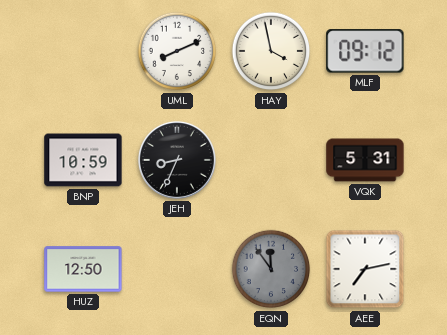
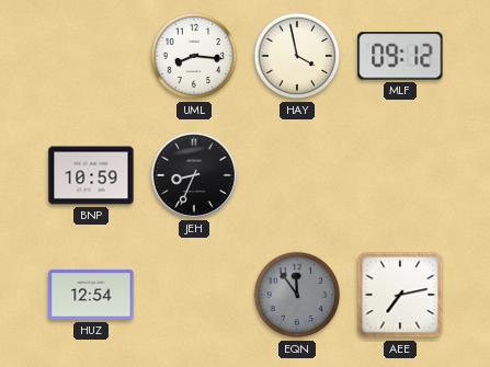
UML: 8:11 -> 8:16
VQK: 5:31 -> none
HUZ: 12:50 -> 12:54
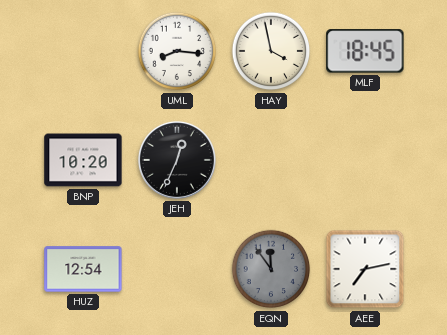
MLF: 09:12 -> 18:45
BNP: 10:59 -> 10:20
JEH: 8:34 -> 12:34
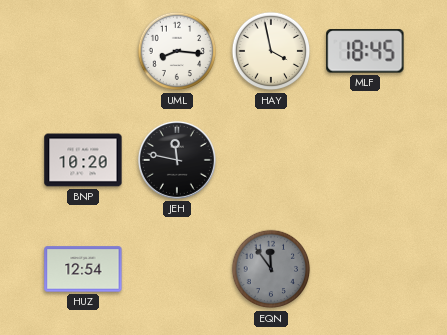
JEH: 12:34 -> 11:47
AEE: 7:13 -> none
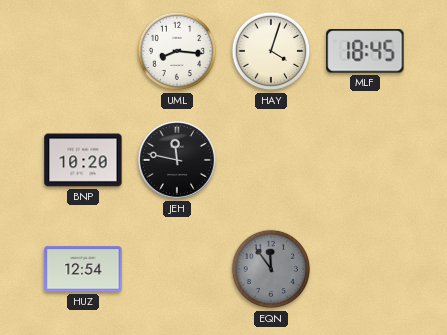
HAY: 3:58 -> 4:03
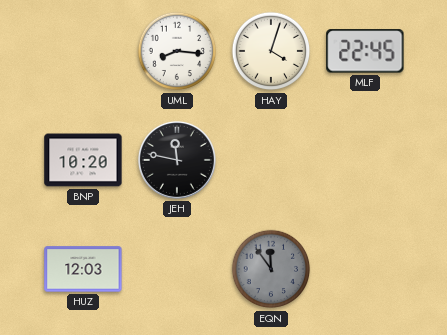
MLF: 18:45 -> 22:45
HUZ: 12:54 -> 12:03
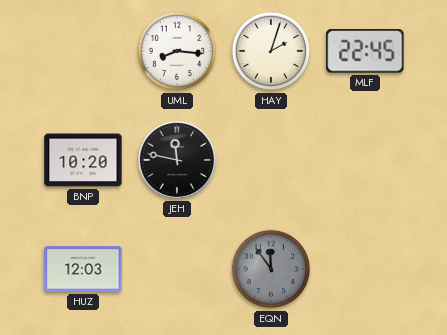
HAY: 4:03 -> 2:03
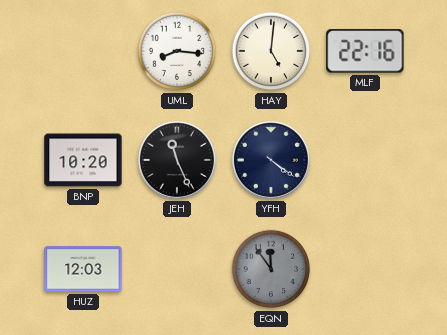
HAY: 2:03 -> 5:01
MLF: 22:45 -> 22:16
JEH: 11:47 -> 11:26
YFH: none -> 4:21
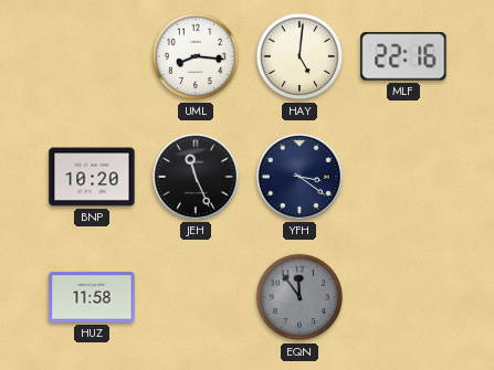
YFH: 4:21 -> 3:21
HUZ: 12:03 -> 11:58
